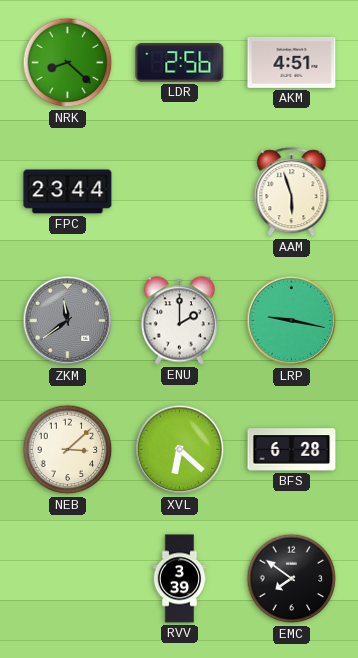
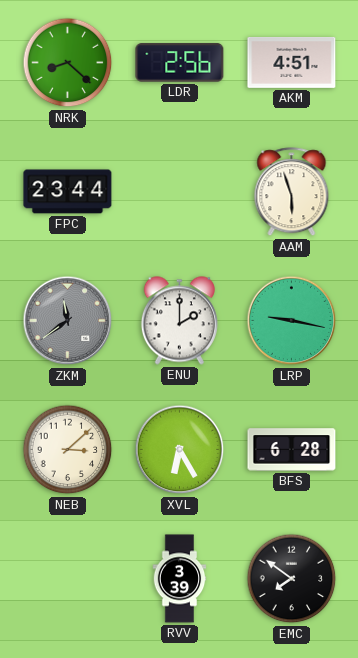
XVL: 6:22 -> 6:25
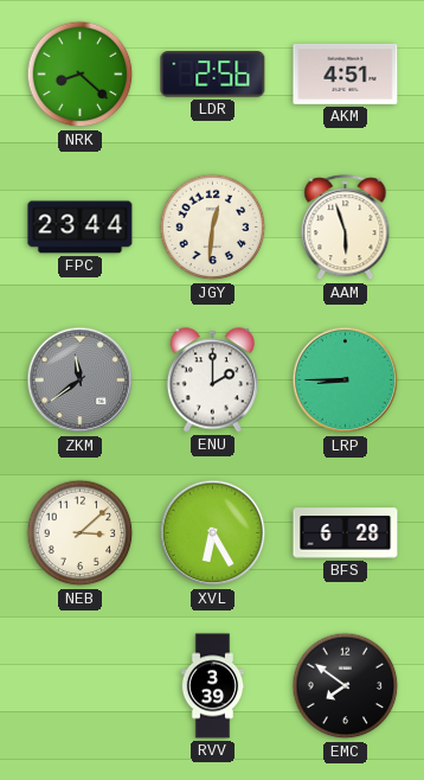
JGY: none -> 12:31
LRP: 9:17 -> 8:45
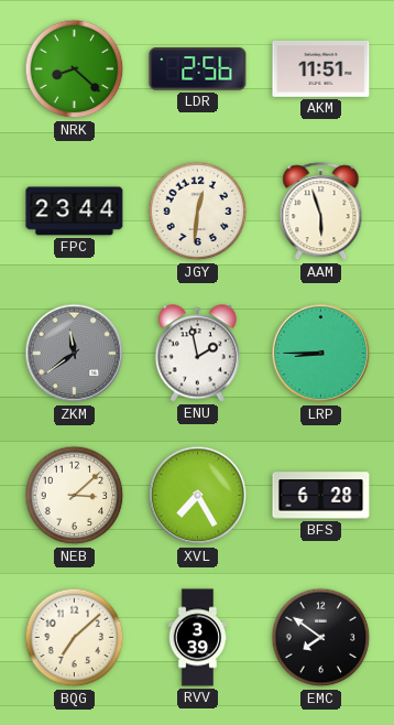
AKM: 4:51 -> 11:51
ENU: 2:00 -> 1:58
XVL: 6:25 -> 7:25
BQG: none -> 7:08
